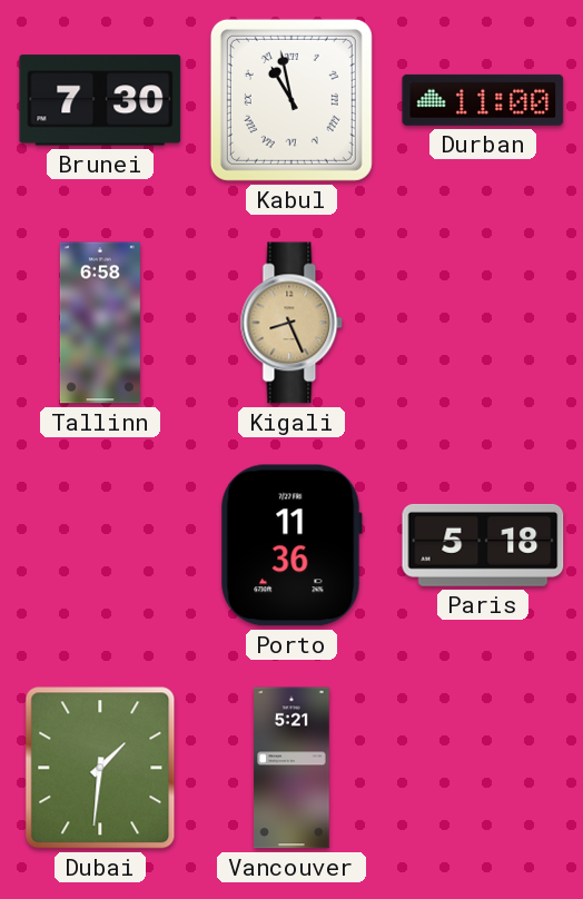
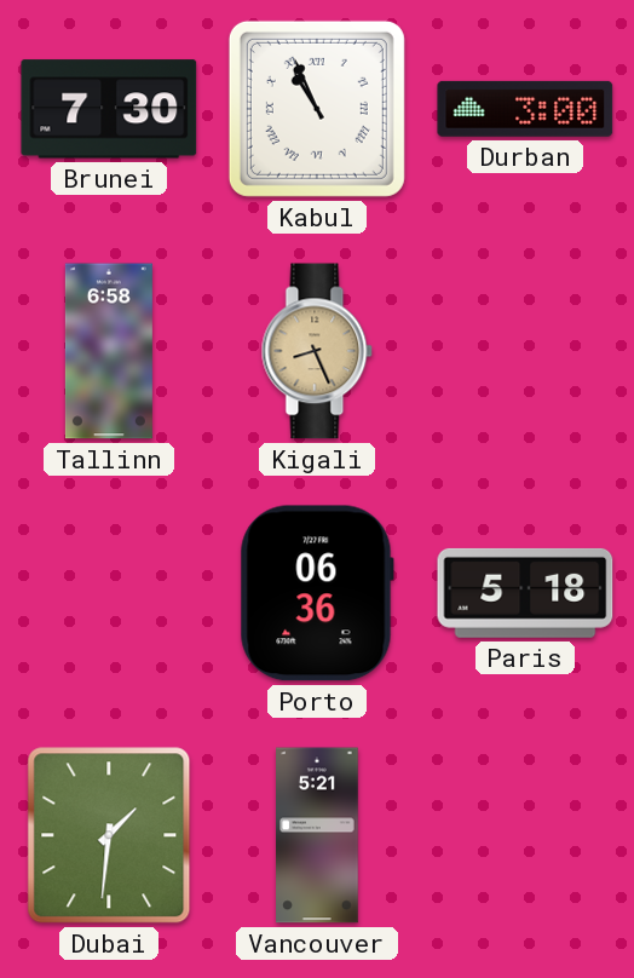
Kabul: 10:58 -> 10:56
Durban: 11:00 -> 3:00
Porto: 11:36 -> 06:36
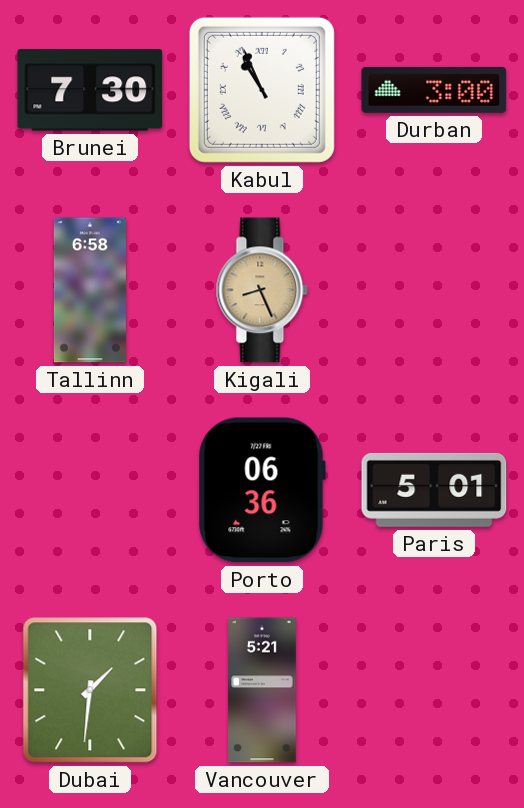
Paris: 5:18 -> 5:01
